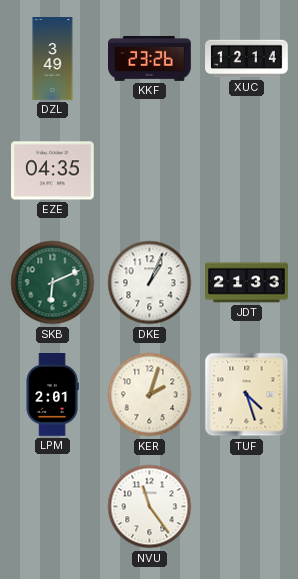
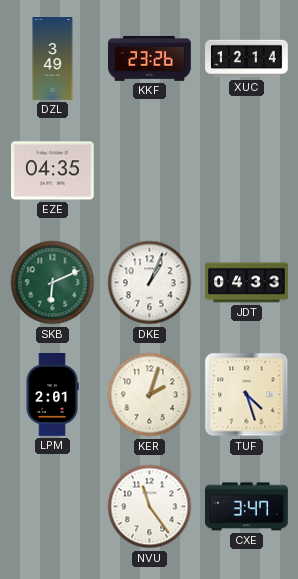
JDT: 21:33 -> 04:33
CXE: none -> 3:47
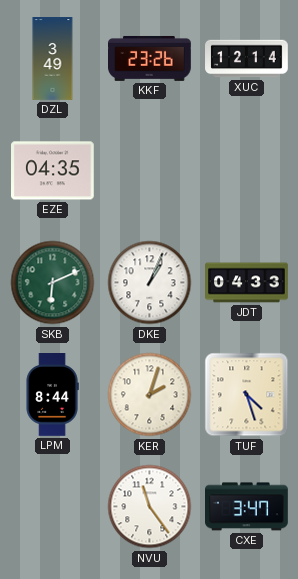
LPM: 2:01 -> 8:44
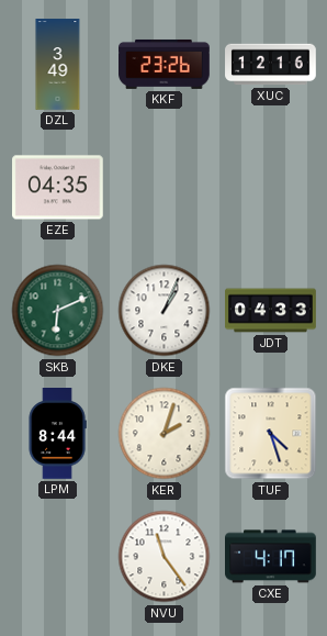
XUC: 12:14 -> 12:16
CXE: 3:47 -> 4:17
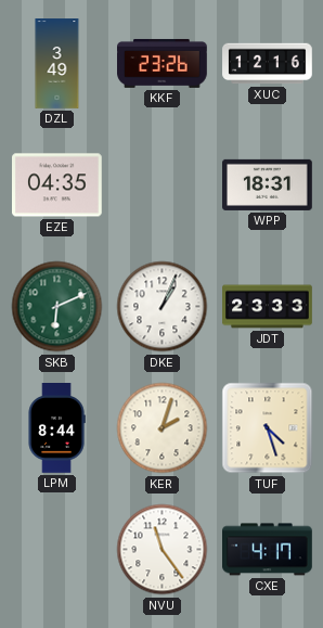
WPP: none -> 18:31
JDT: 04:33 -> 23:33
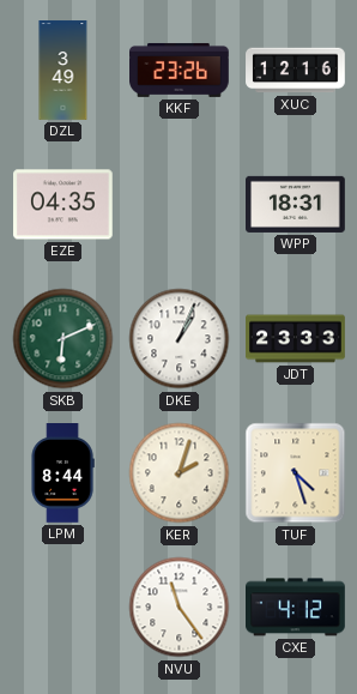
CXE: 4:17 -> 4:12
